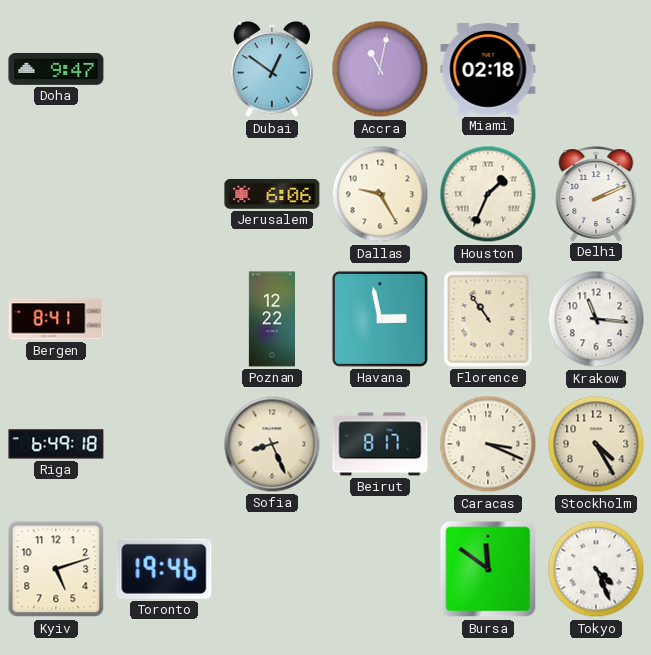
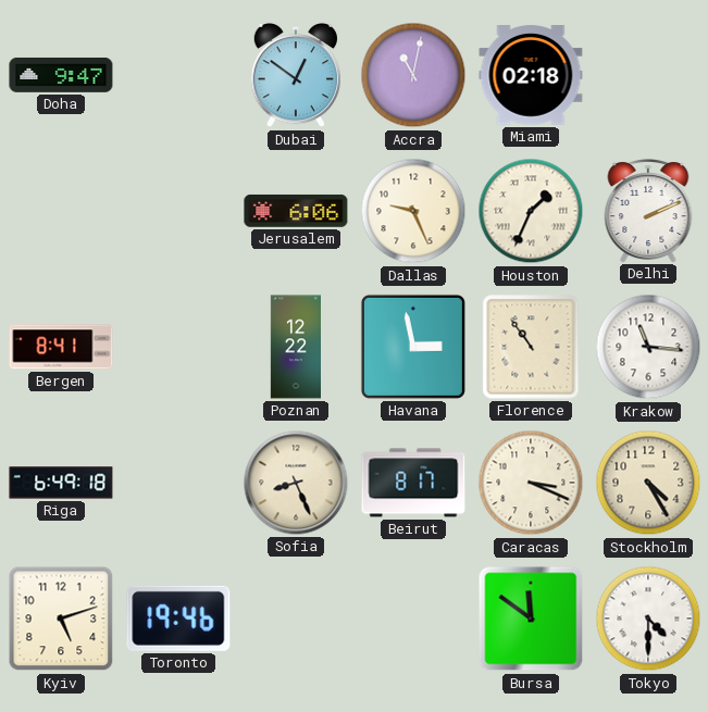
Dallas: 9:25 -> 9:26
Tokyo: 4:26 -> 4:30
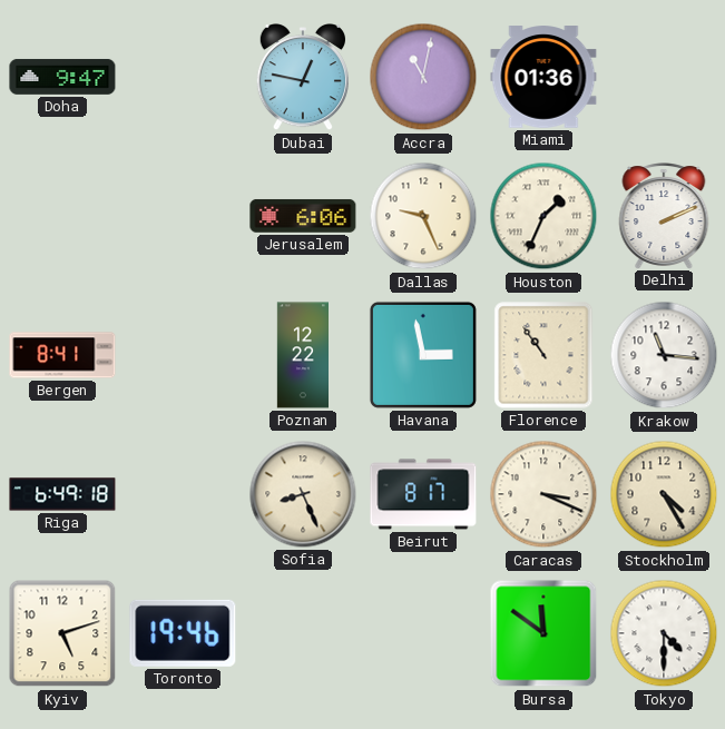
Dubai: 12:51 -> 12:47
Miami: 02:18 -> 01:36
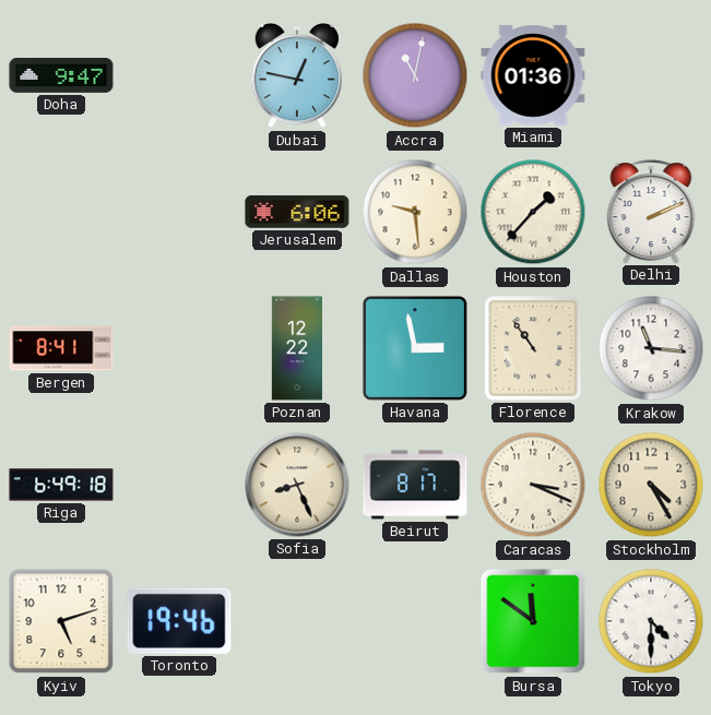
Dallas: 9:26 -> 9:29
Houston: 1:34 -> 1:37
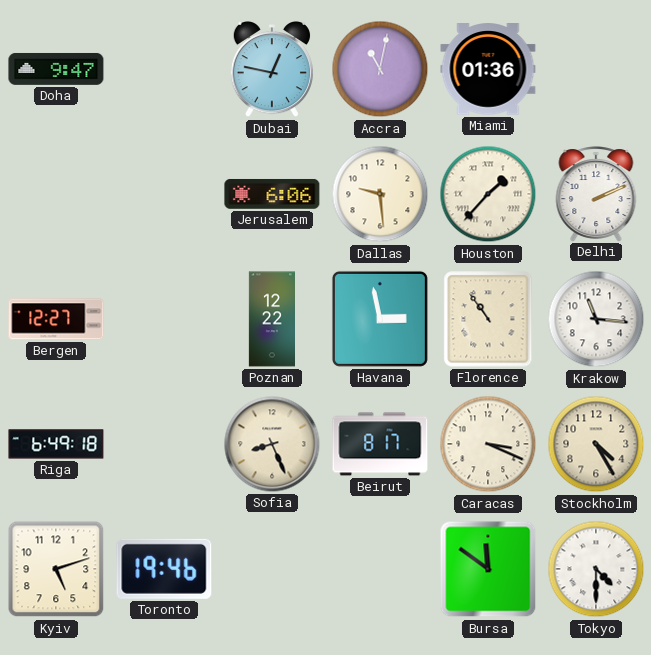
Bergen: 8:41 -> 12:27
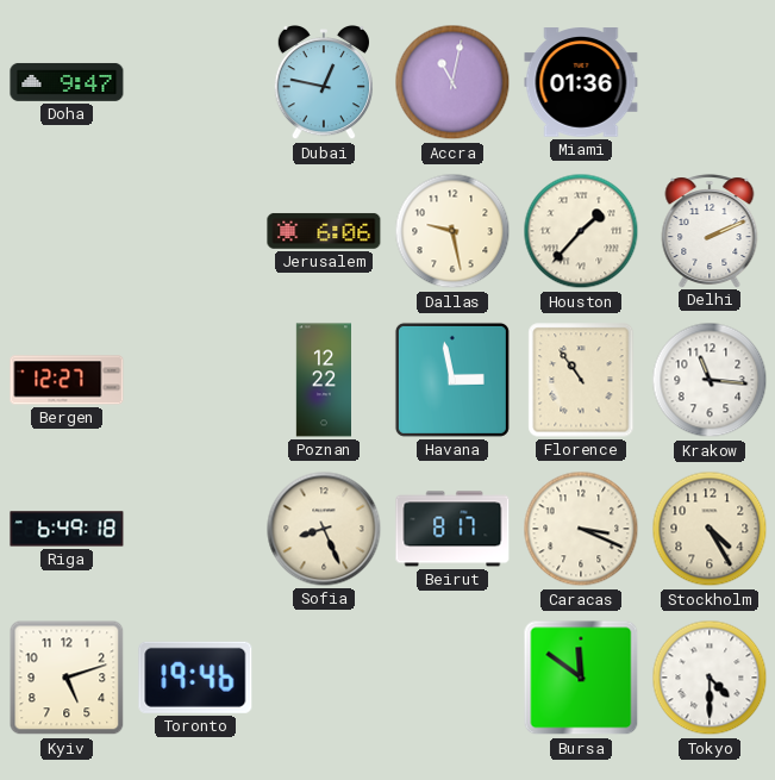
Dallas: 9:29 -> 9:28
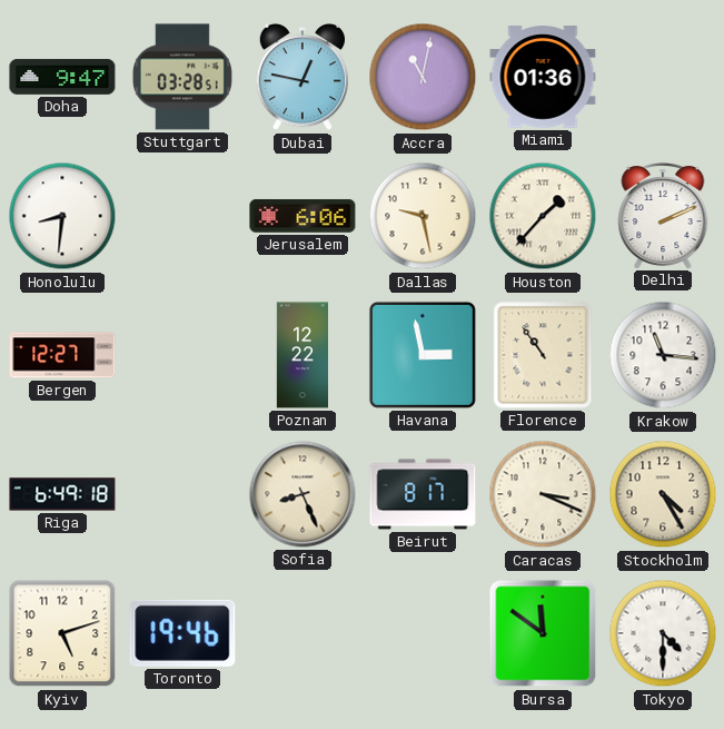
Stuttgart: none -> 03:28
Honolulu: none -> 8:31
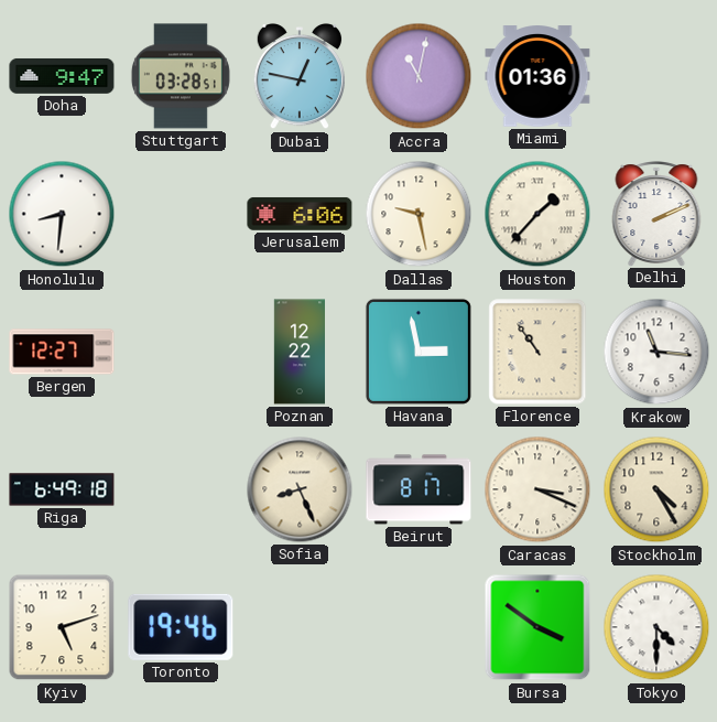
Bursa: 11:51 -> 3:51
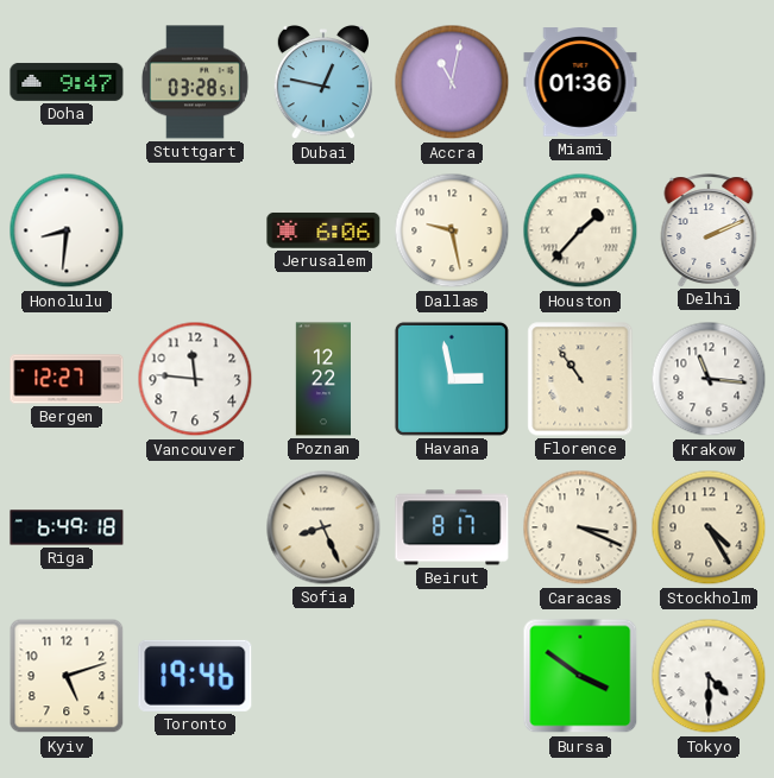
Vancouver: none -> 11:46
